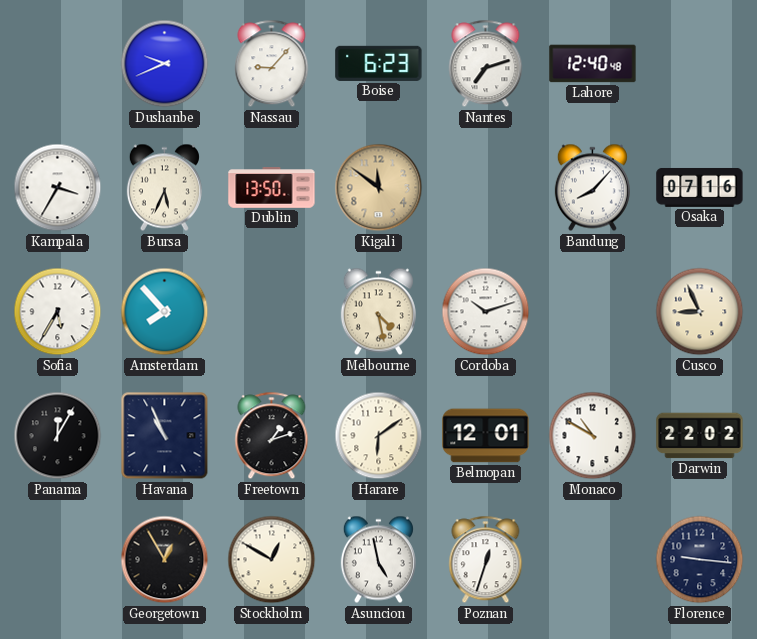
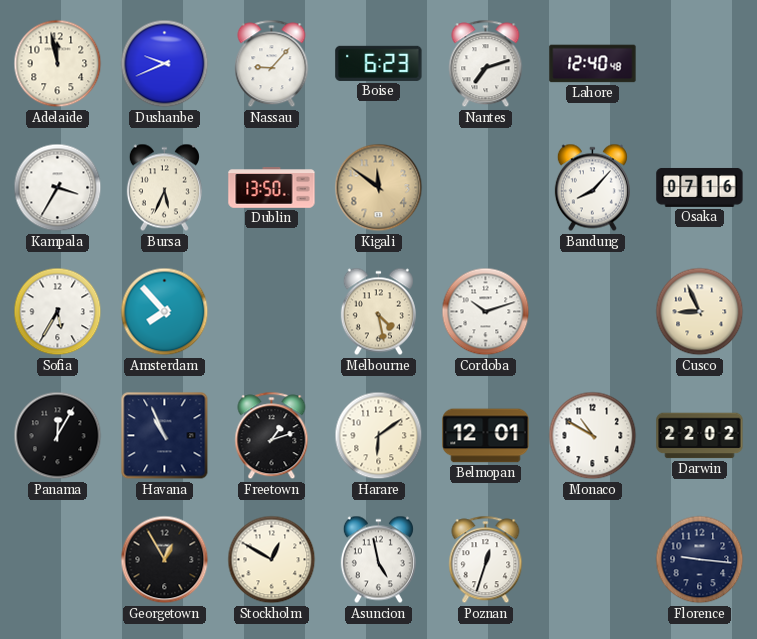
Adelaide: none -> 11:58
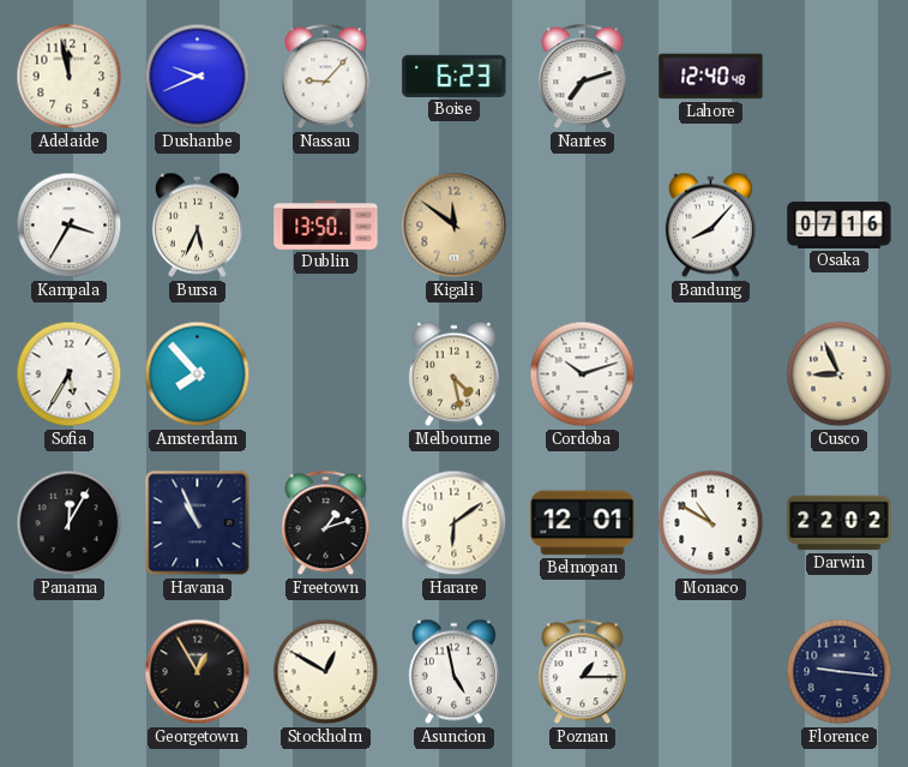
Poznan: 12:33 -> 1:15
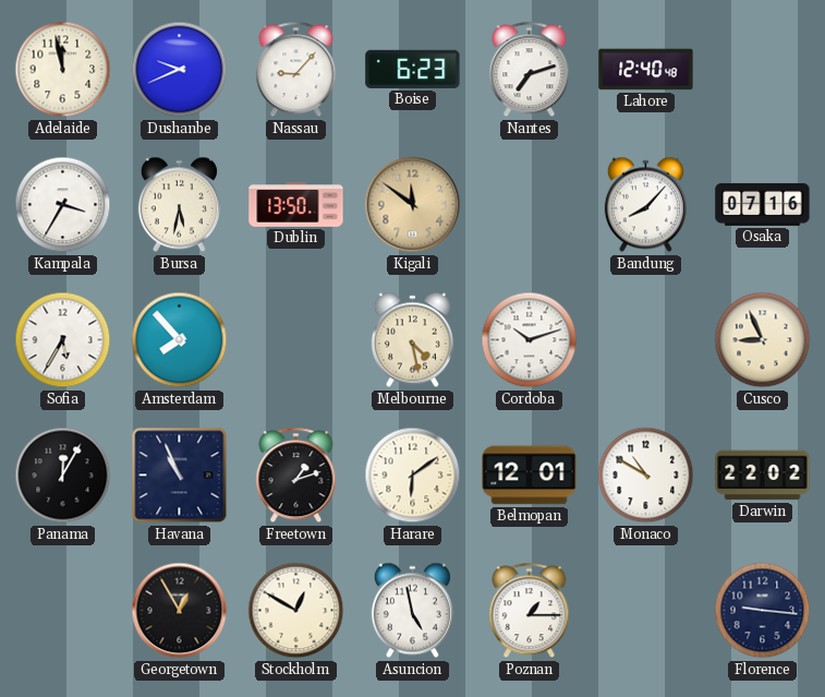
Bursa: 5:34 -> 5:32
